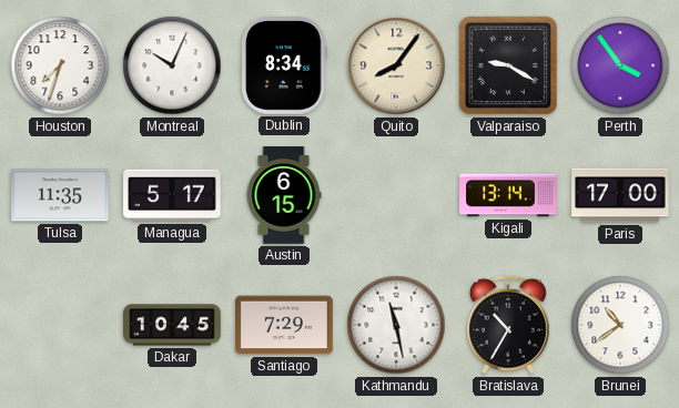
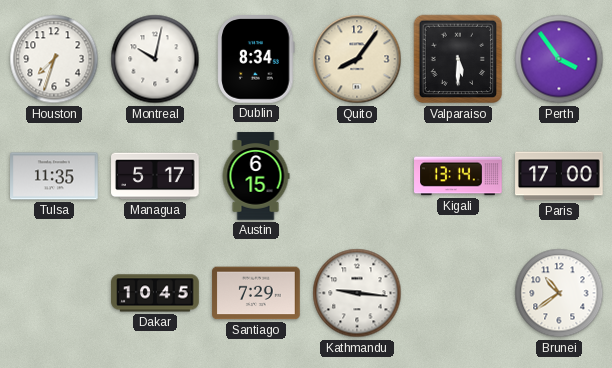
Montreal: 10:04 -> 10:02
Valparaiso: 9:20 -> 5:30
Kathmandu: 11:28 -> 9:16
Bratislava: 10:35 -> none
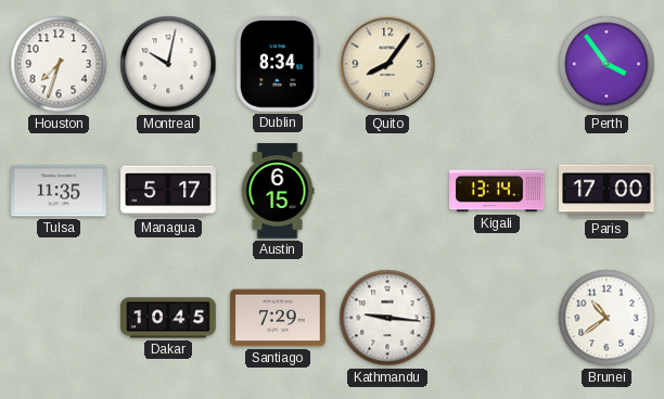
Valparaiso: 5:30 -> none
